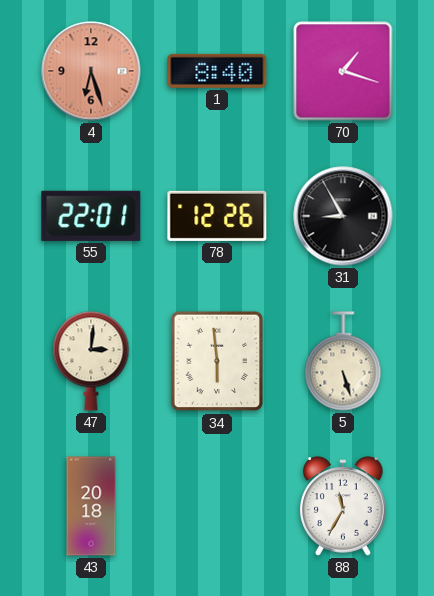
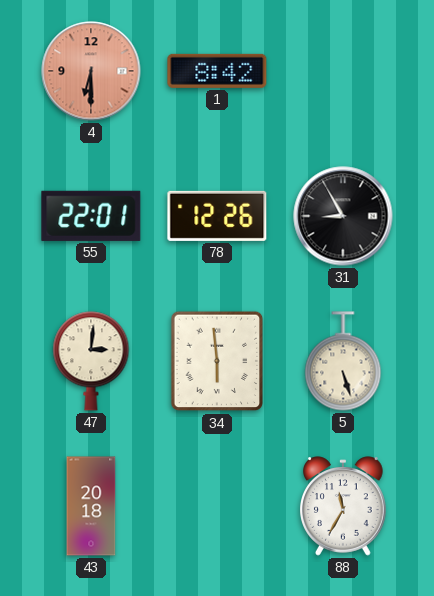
4: 6:27 -> 6:30
1: 8:40 -> 8:42
70: 1:18 -> none
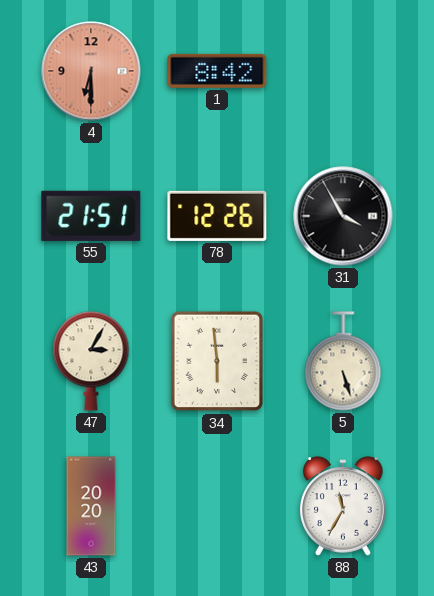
55: 22:01 -> 21:51
31: 8:55 -> 3:55
47: 3:01 -> 3:05
43: 20:18 -> 20:20
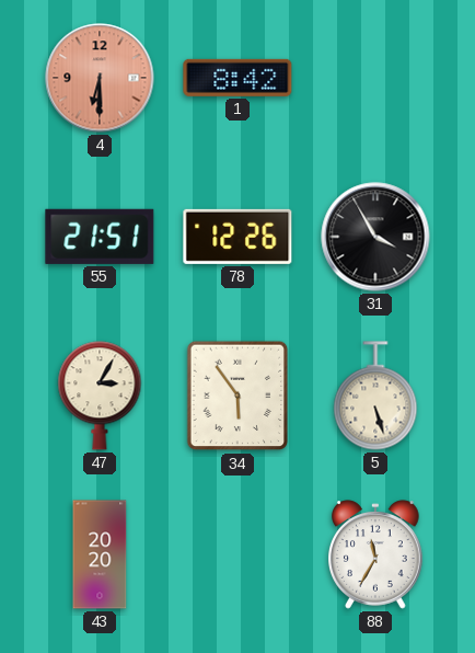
34: 5:59 -> 5:54
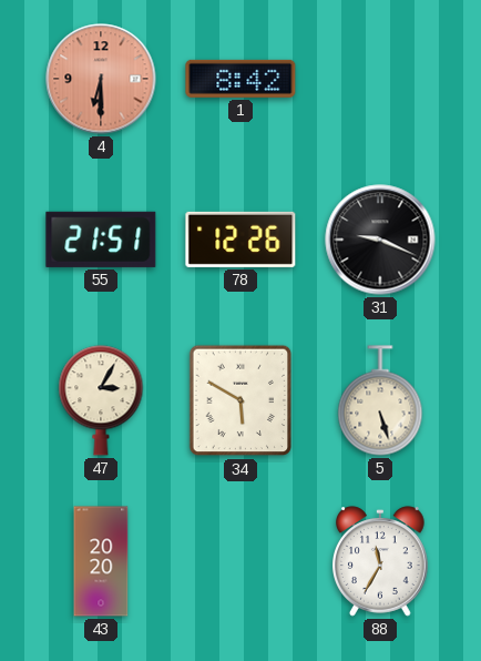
31: 3:55 -> 9:19
34: 5:54 -> 5:50
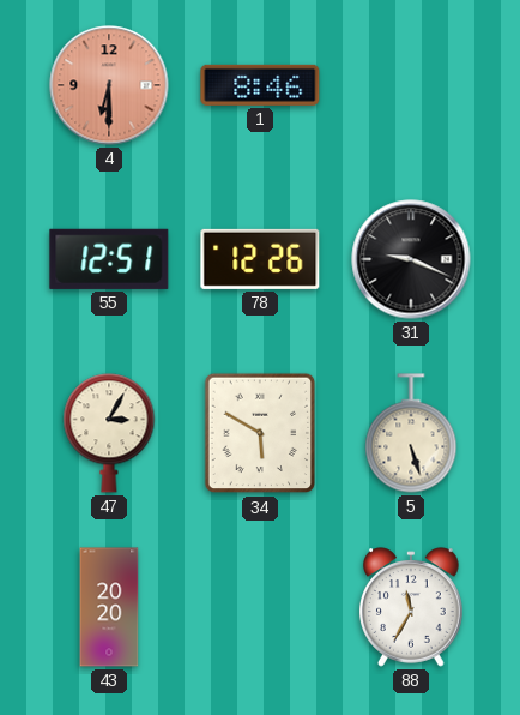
1: 8:42 -> 8:46
55: 21:51 -> 12:51
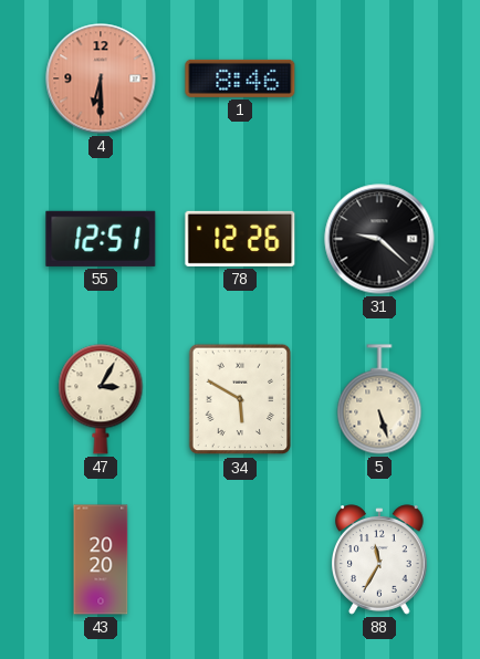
31: 9:19 -> 9:22
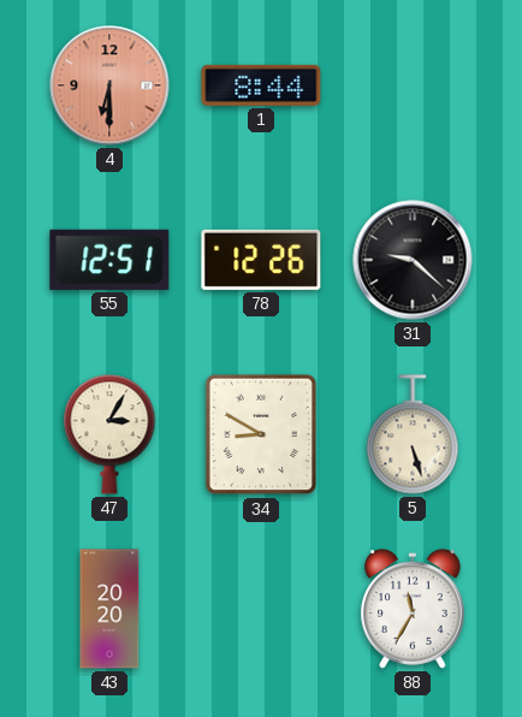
1: 8:46 -> 8:44
34: 5:50 -> 8:50
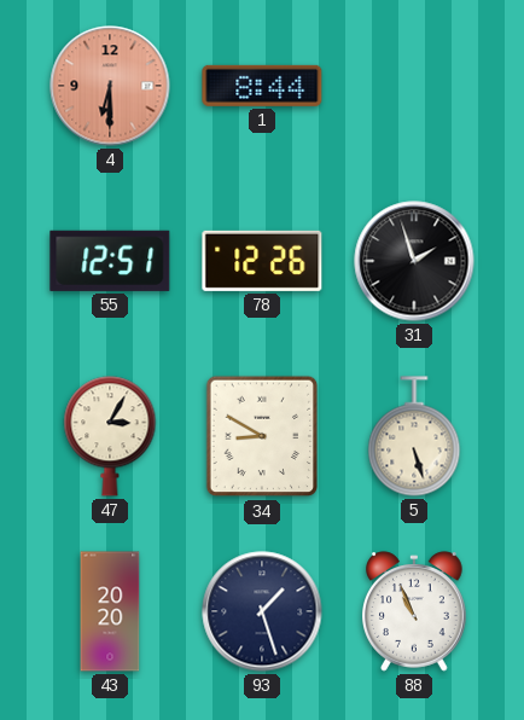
31: 9:22 -> 1:57
93: none -> 1:27
88: 11:35 -> 10:56
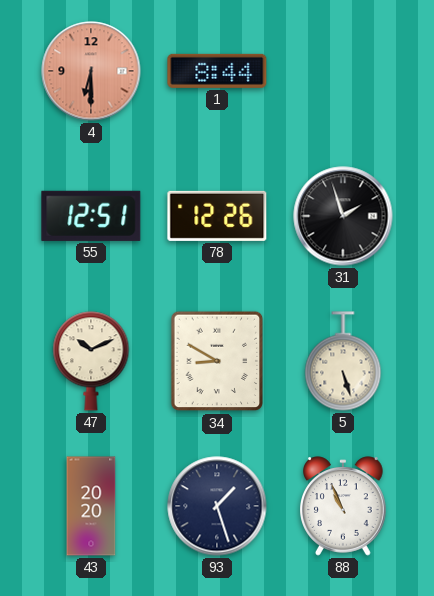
47: 3:05 -> 10:11
